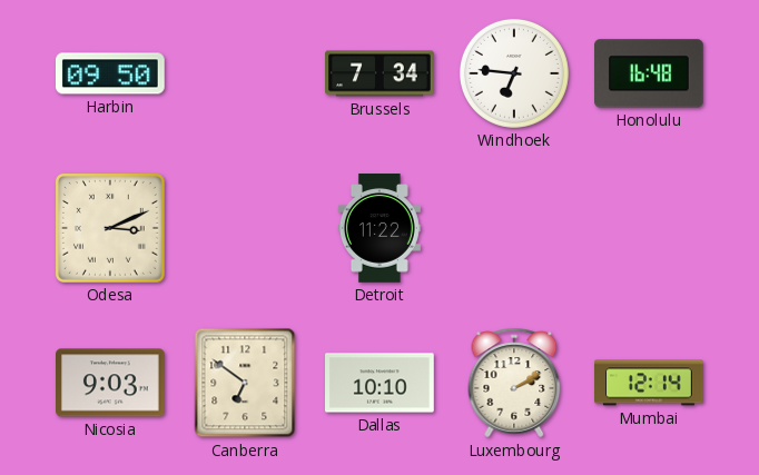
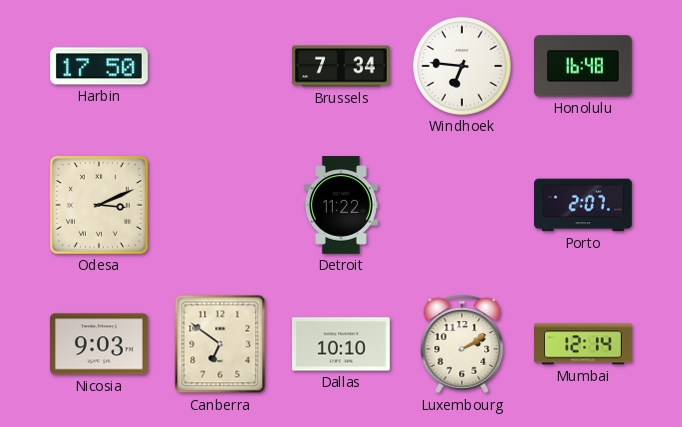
Harbin: 09:50 -> 17:50
Porto: none -> 2:07
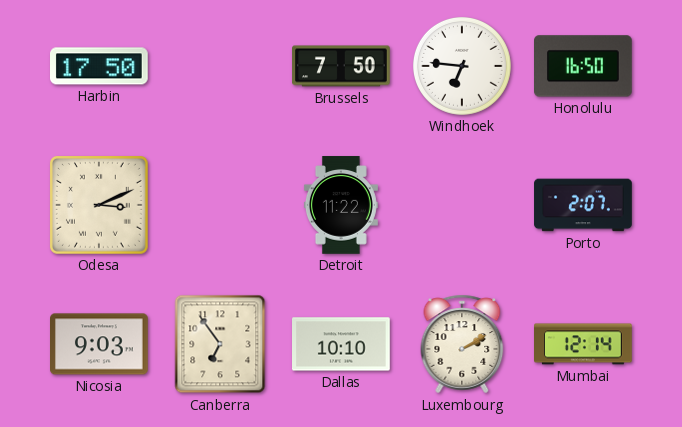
Brussels: 7:34 -> 7:50
Honolulu: 16:48 -> 16:50
Canberra: 6:51 -> 6:54
